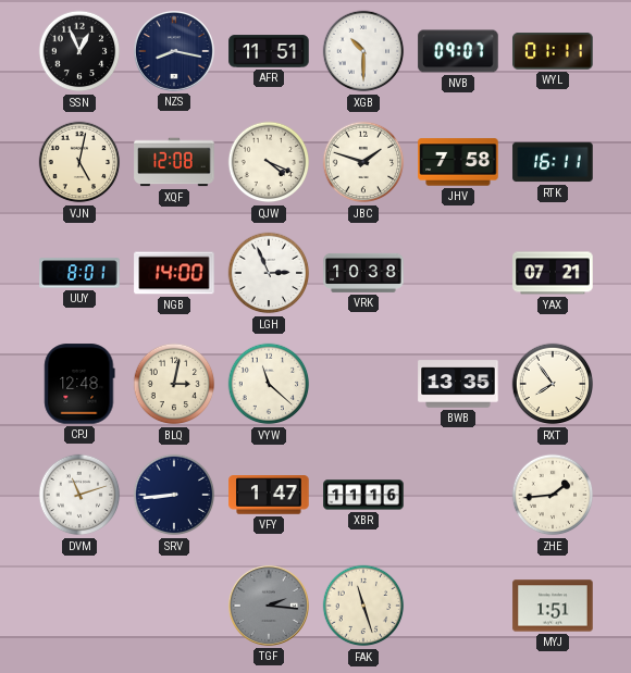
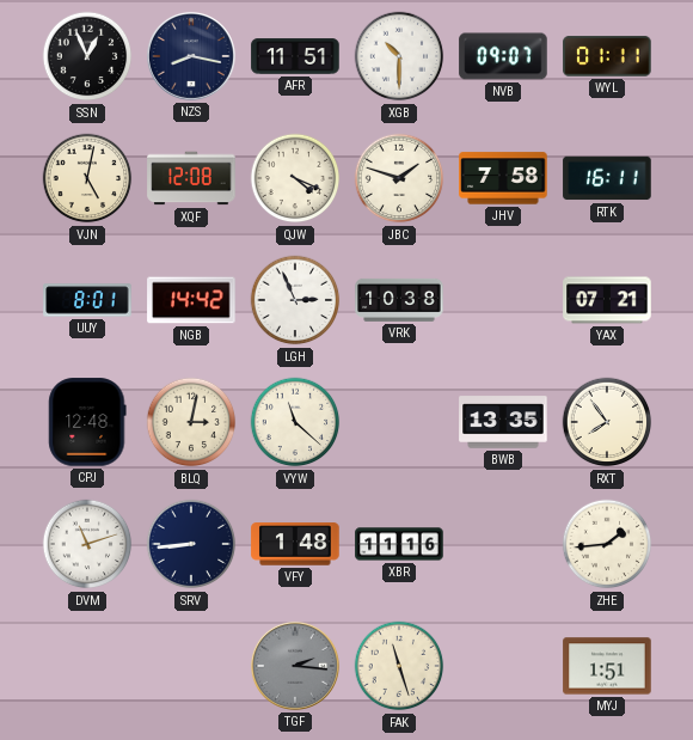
NGB: 14:00 -> 14:42
VFY: 1:47 -> 1:48
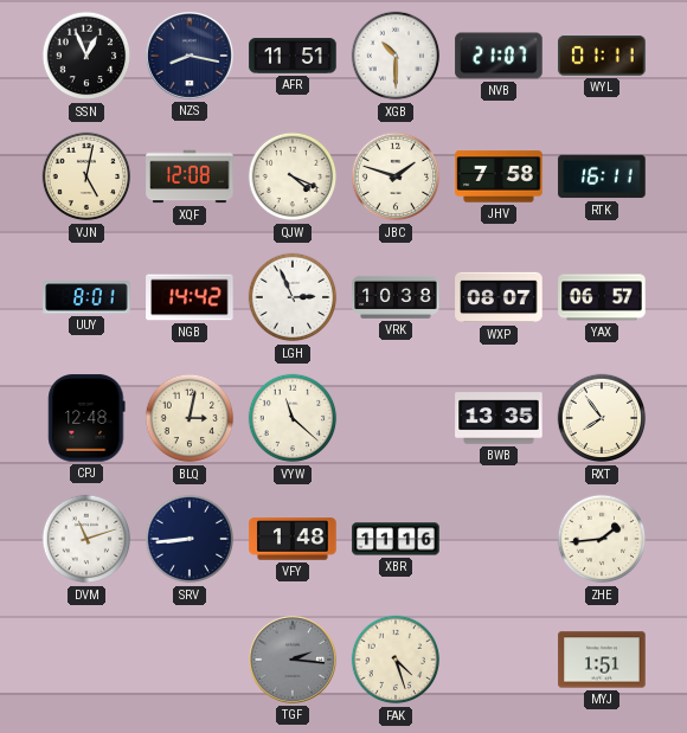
NVB: 09:07 -> 21:07
WXP: none -> 08:07
YAX: 07:21 -> 06:57
FAK: 11:27 -> 4:27
